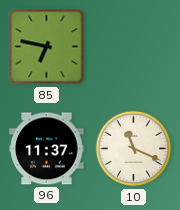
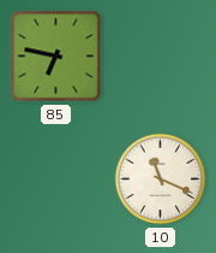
96: 11:37 -> none
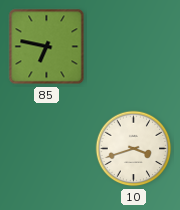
10: 11:19 -> 3:42
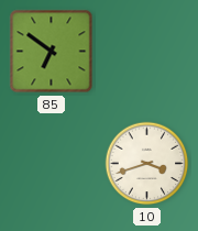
85: 6:47 -> 6:51
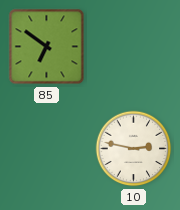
10: 3:42 -> 2:47
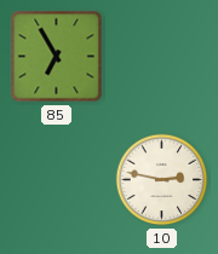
85: 6:51 -> 6:55
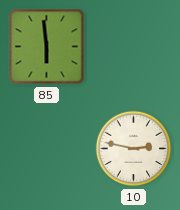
85: 6:55 -> 5:59
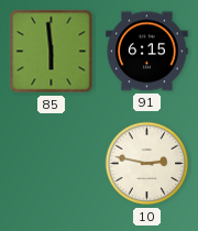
91: none -> 6:15
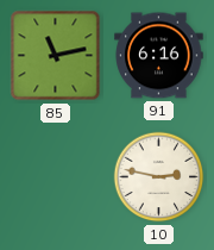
85: 5:59 -> 11:13
91: 6:15 -> 6:16
